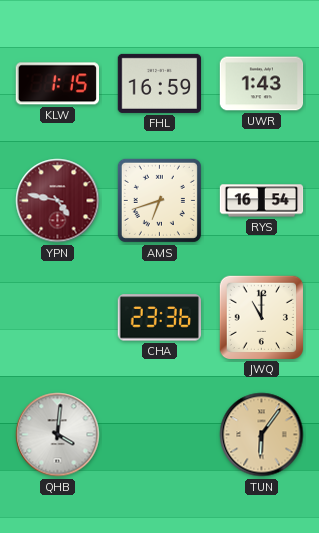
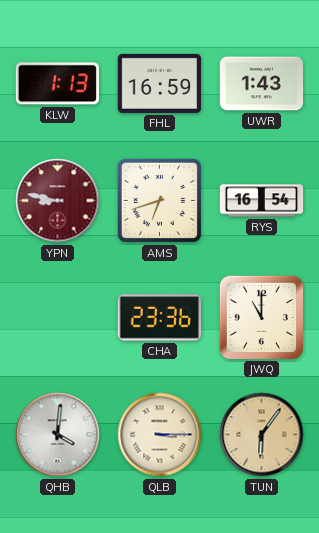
KLW: 1:15 -> 1:13
YPN: 4:47 -> 8:47
QLB: none -> 3:15
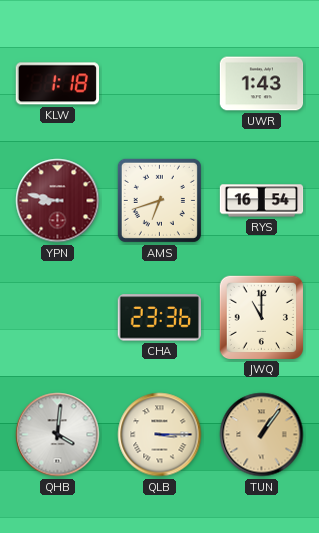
KLW: 1:13 -> 1:18
FHL: 16:59 -> none
TUN: 6:06 -> 1:06
